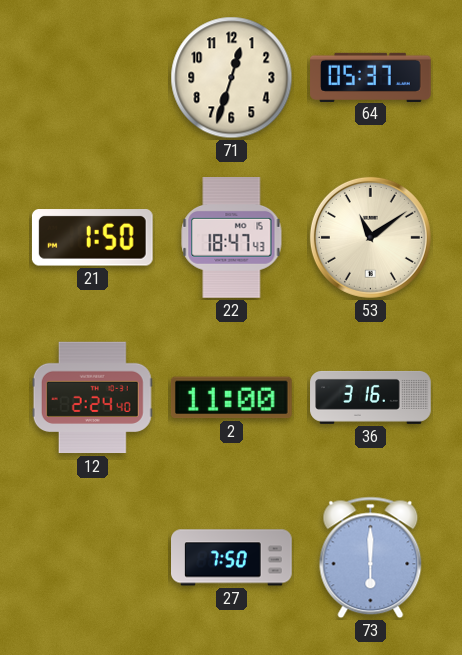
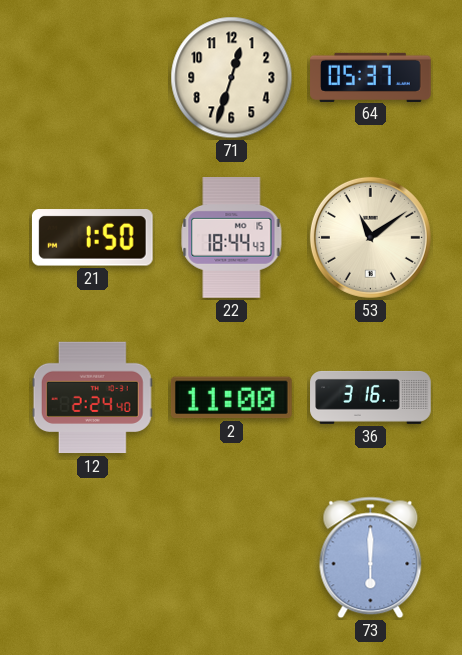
22: 18:47 -> 18:44
27: 7:50 -> none
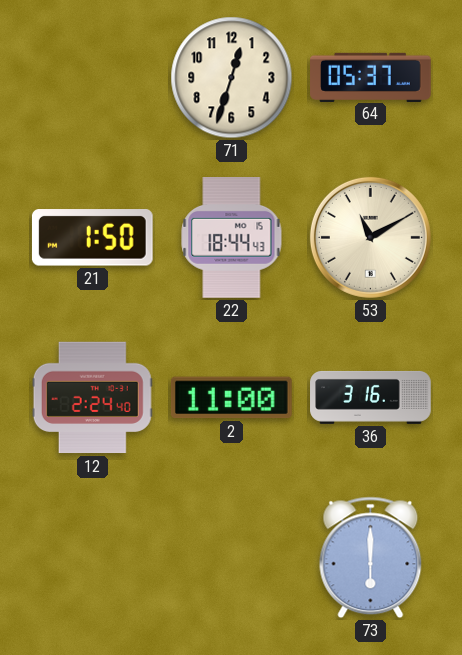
53: 11:09 -> 11:10
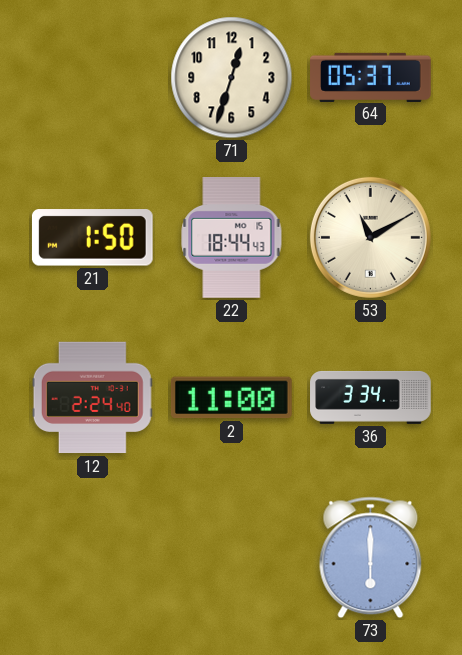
36: 3:16 -> 3:34
